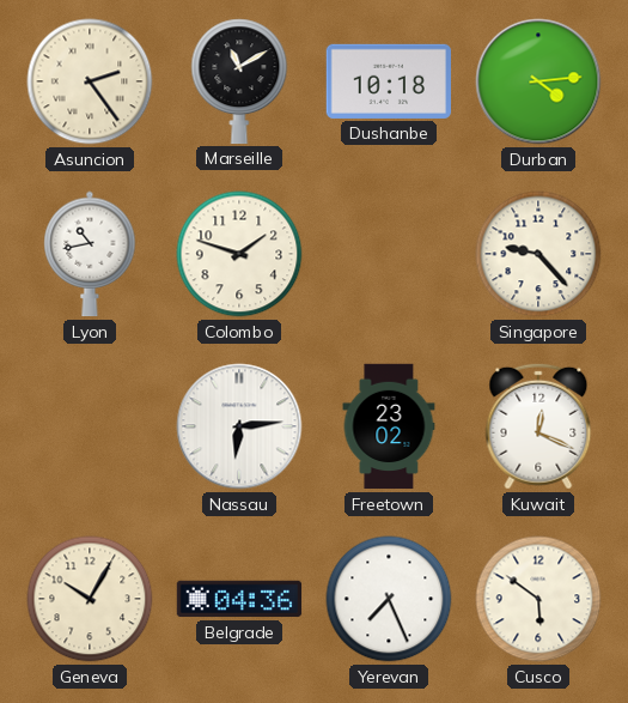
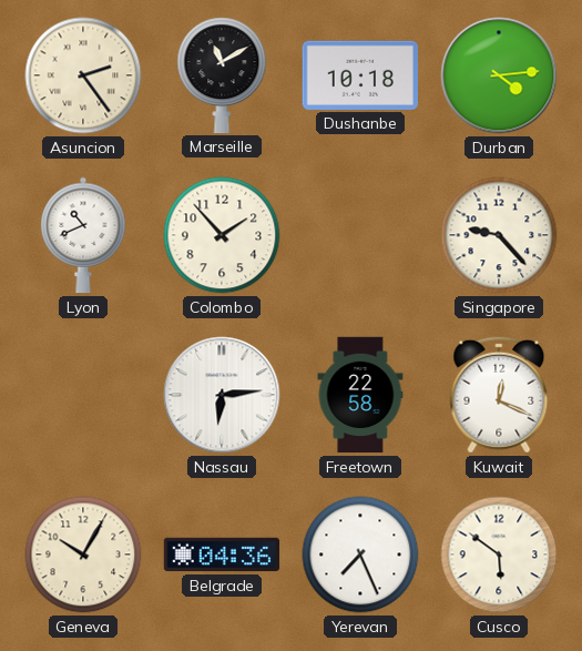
Lyon: 10:43 -> 10:41
Colombo: 1:48 -> 1:53
Freetown: 23:02 -> 22:58
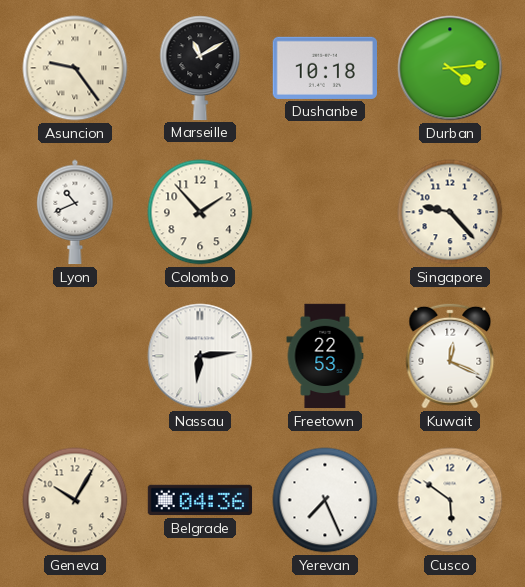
Asuncion: 2:24 -> 9:24
Freetown: 22:58 -> 22:53
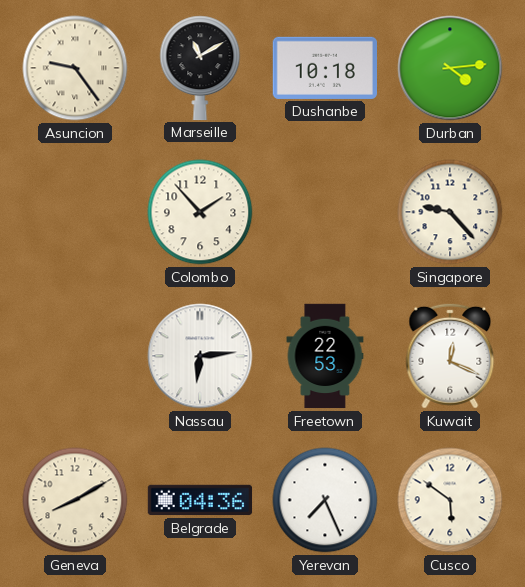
Lyon: 10:41 -> none
Geneva: 10:05 -> 8:10
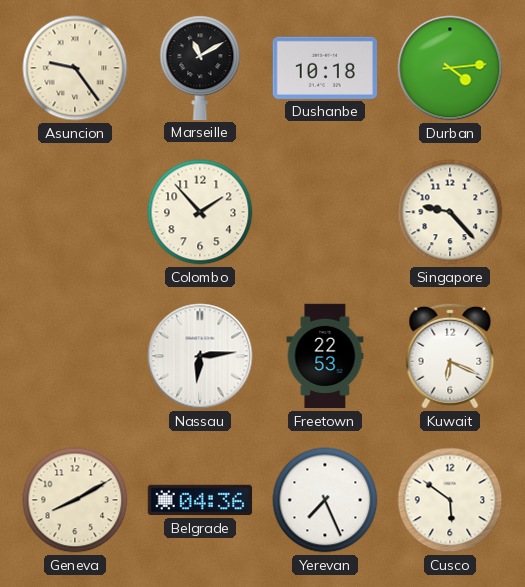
Kuwait: 12:19 -> 6:19
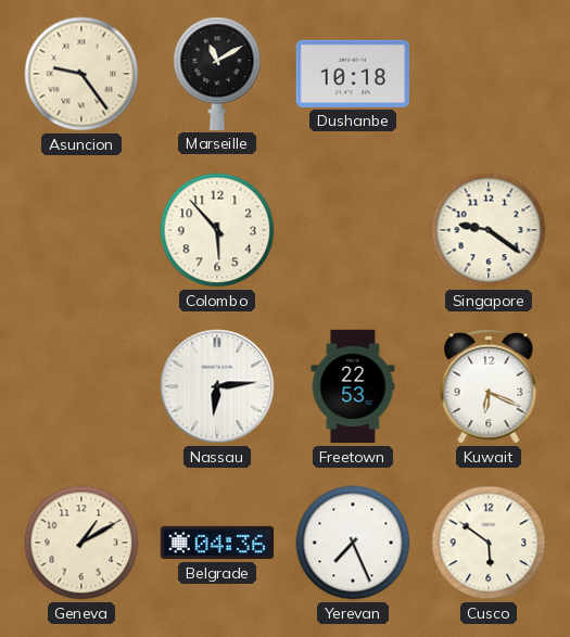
Durban: 4:14 -> none
Colombo: 1:53 -> 5:53
Singapore: 9:23 -> 9:21
Geneva: 8:10 -> 1:10
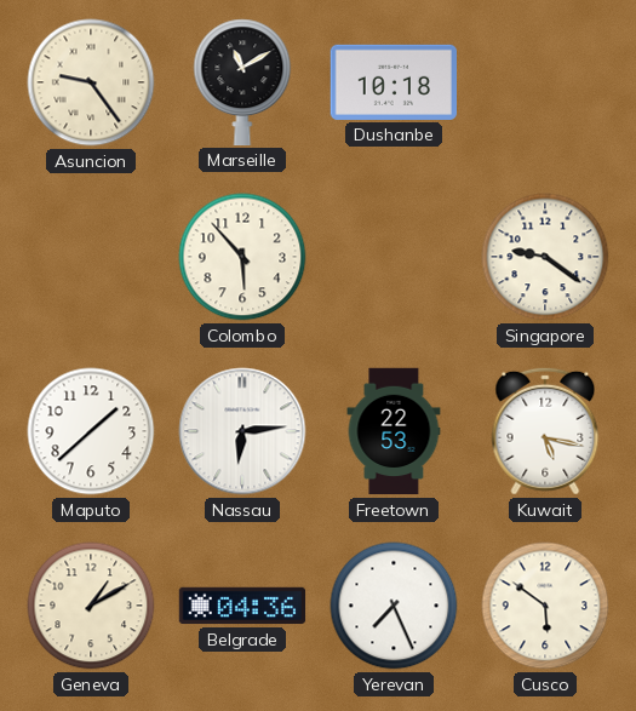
Maputo: none -> 1:38
Kuwait: 6:19 -> 5:17
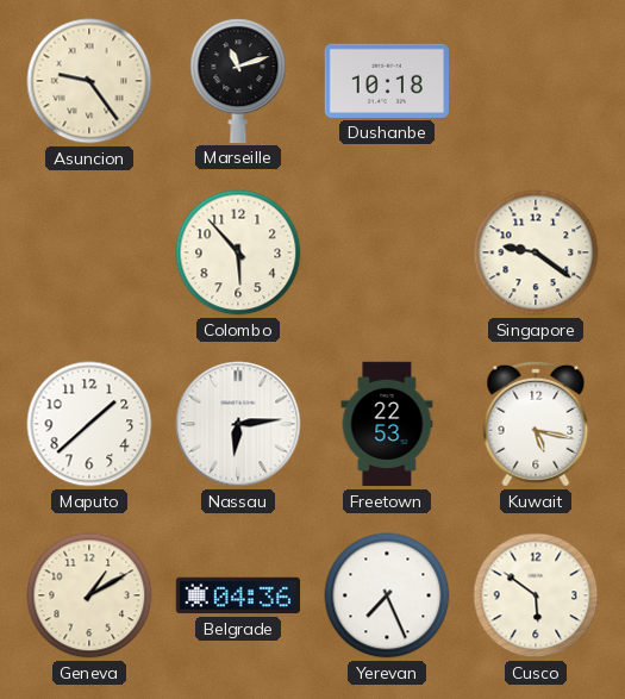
Marseille: 11:10 -> 11:12
